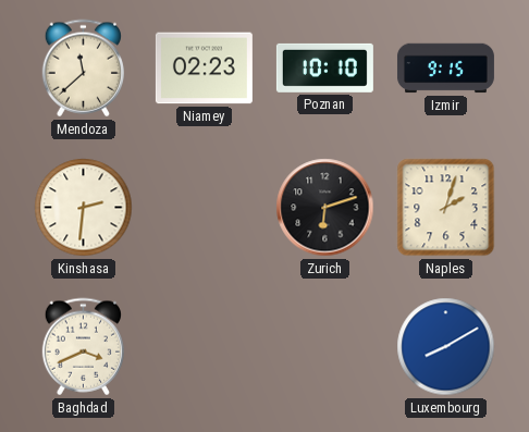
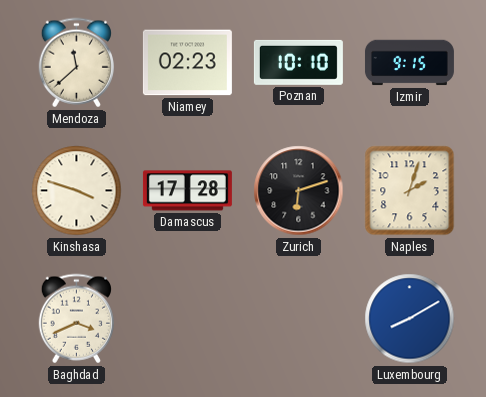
Kinshasa: 2:31 -> 3:48
Damascus: none -> 17:28
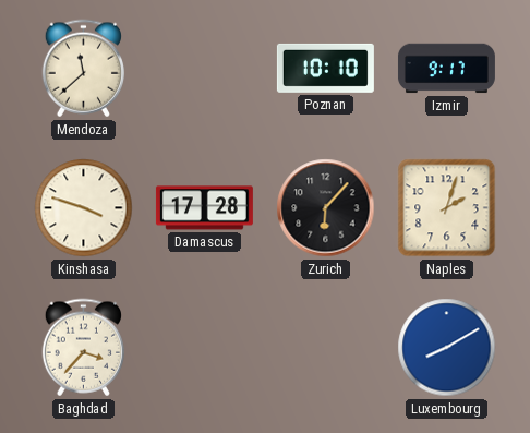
Niamey: 02:23 -> none
Izmir: 9:15 -> 9:17
Zurich: 6:12 -> 6:07
Baghdad: 3:41 -> 3:37
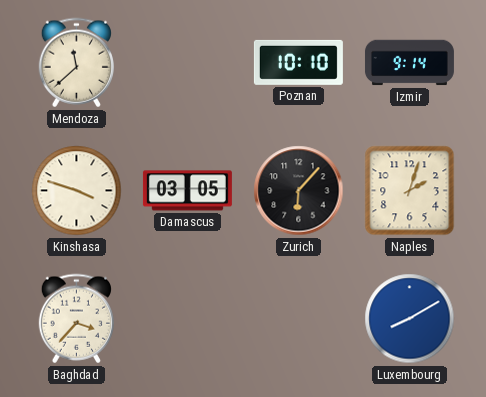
Izmir: 9:17 -> 9:14
Damascus: 17:28 -> 03:05
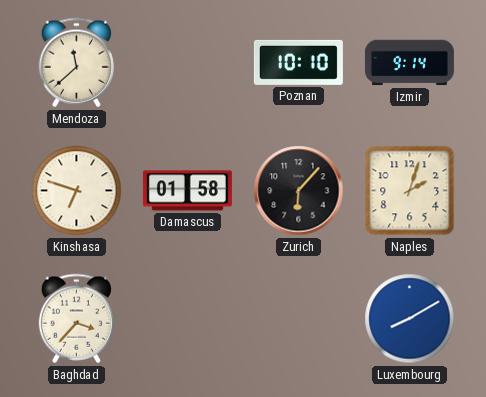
Kinshasa: 3:48 -> 6:48
Damascus: 03:05 -> 01:58
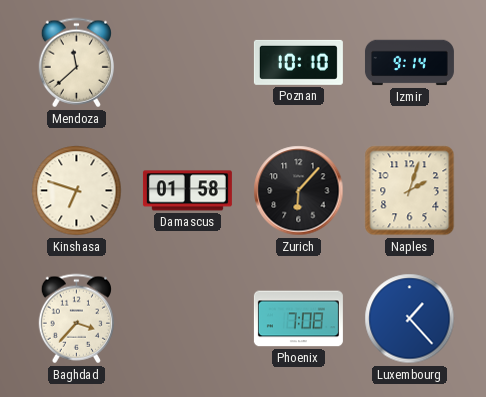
Phoenix: none -> 7:08
Luxembourg: 8:10 -> 1:23
